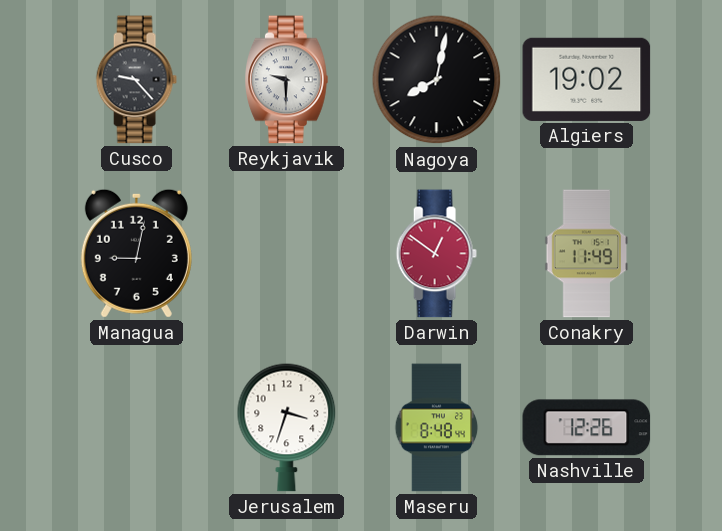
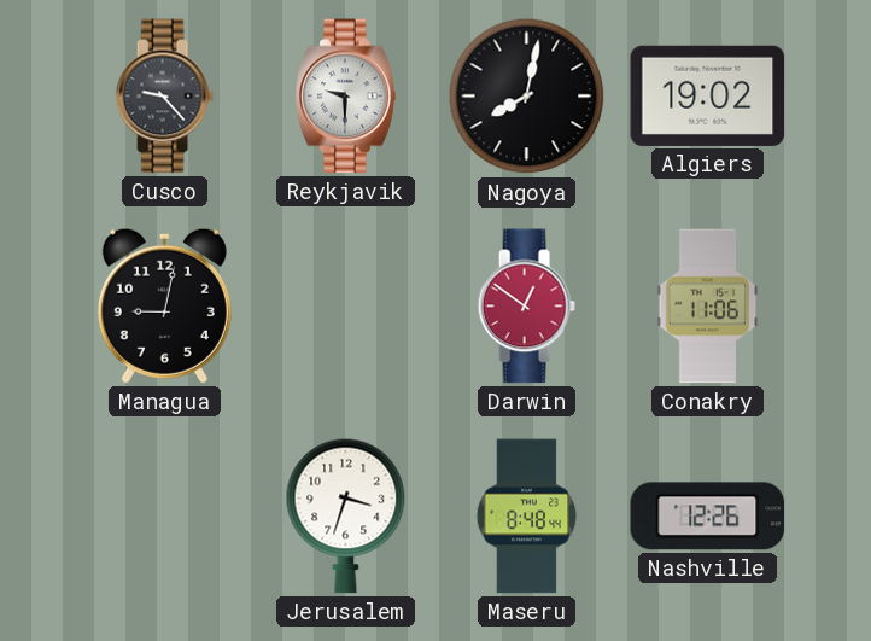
Conakry: 11:49 -> 11:06
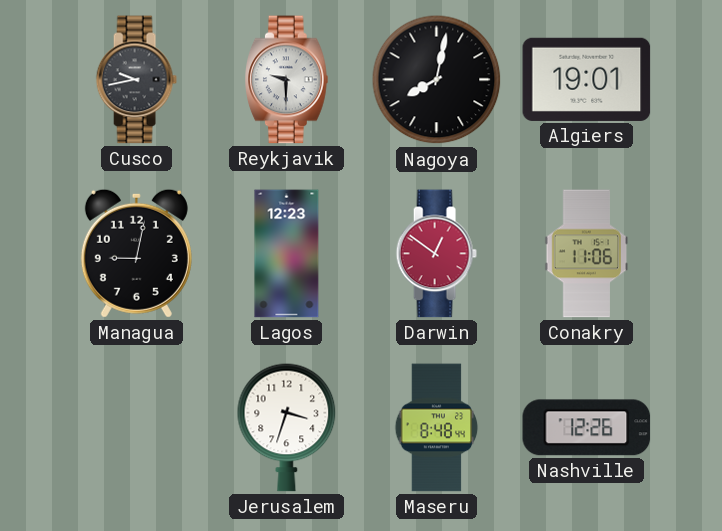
Cusco: 9:23 -> 9:43
Algiers: 19:02 -> 19:01
Lagos: none -> 12:23
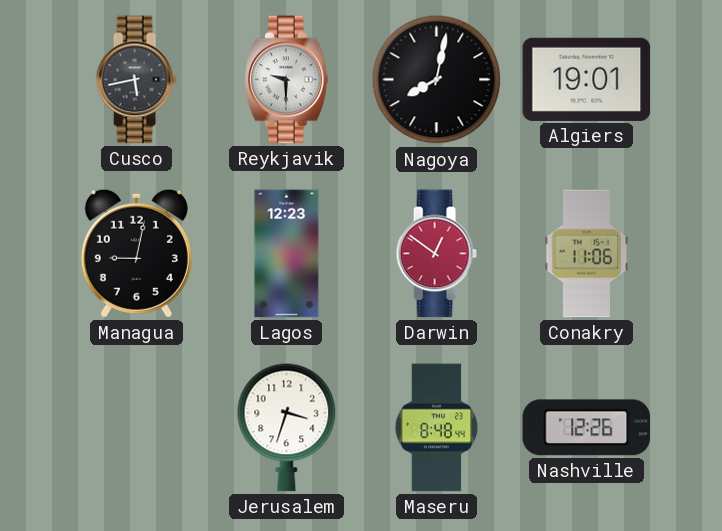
Cusco: 9:43 -> 5:43
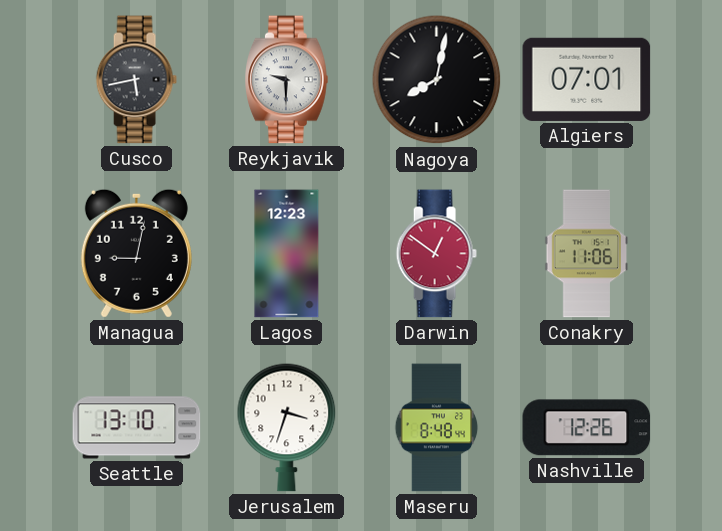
Algiers: 19:01 -> 07:01
Seattle: none -> 13:10
